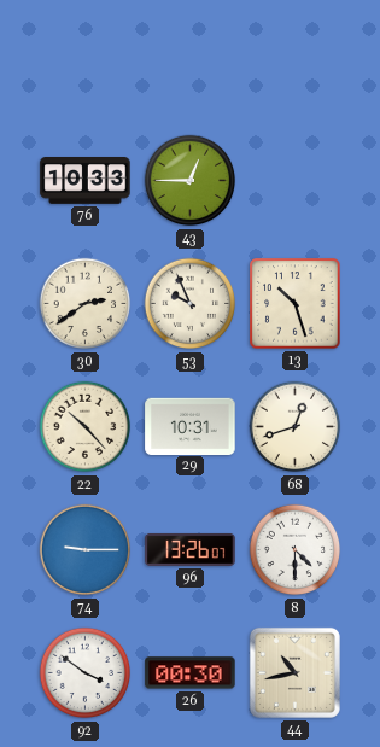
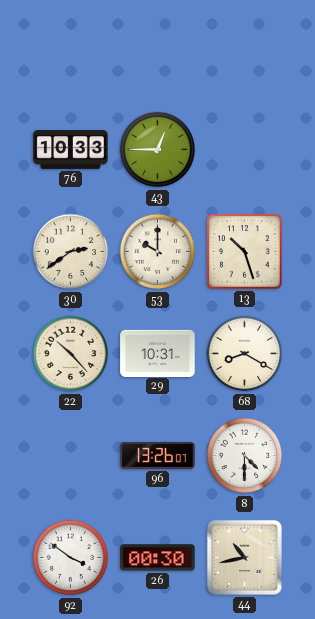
53: 9:56 -> 10:00
68: 12:42 -> 8:20
74: 9:15 -> none
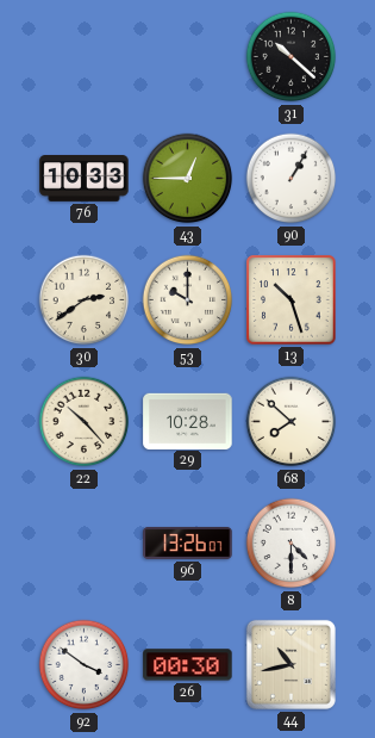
31: none -> 10:22
90: none -> 1:05
29: 10:31 -> 10:28
68: 8:20 -> 7:52
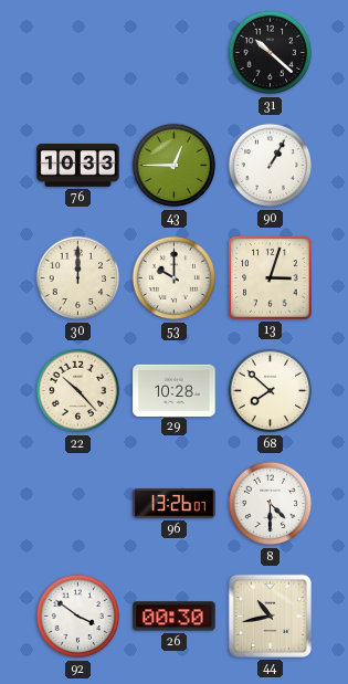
30: 2:39 -> 12:00
13: 10:27 -> 3:03
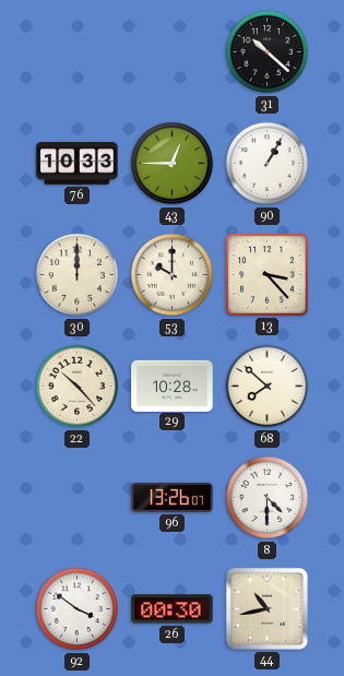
13: 3:03 -> 3:23
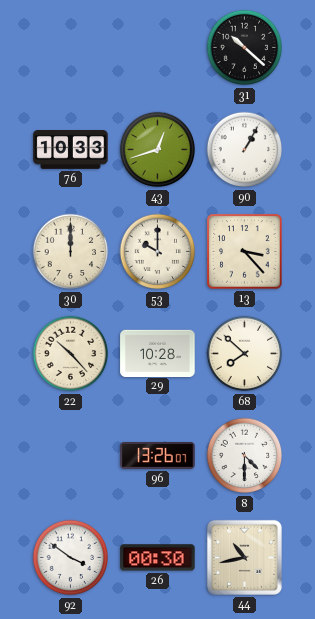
43: 12:45 -> 12:42
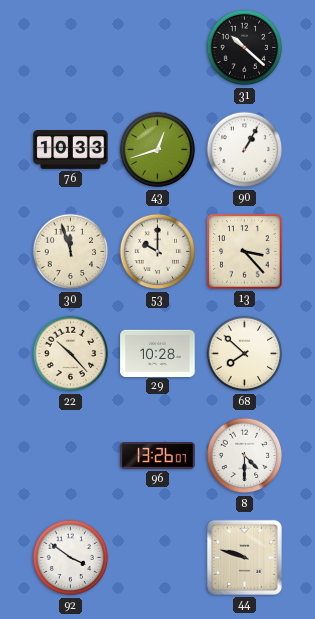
30: 12:00 -> 11:57
26: 00:30 -> none
44: 10:43 -> 9:48
